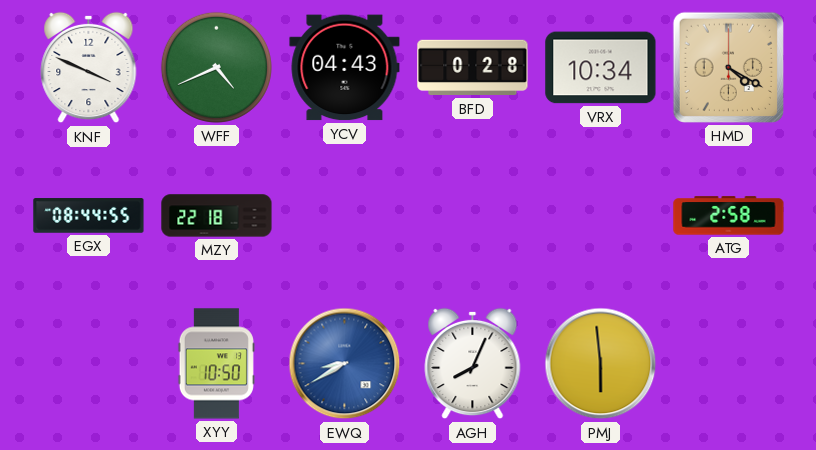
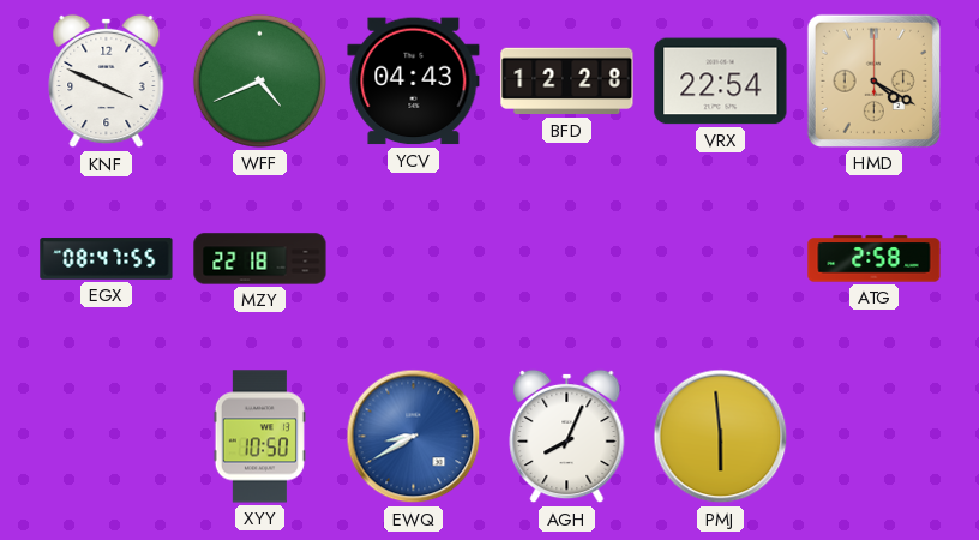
BFD: 0:28 -> 12:28
VRX: 10:34 -> 22:54
EGX: 08:44 -> 08:47
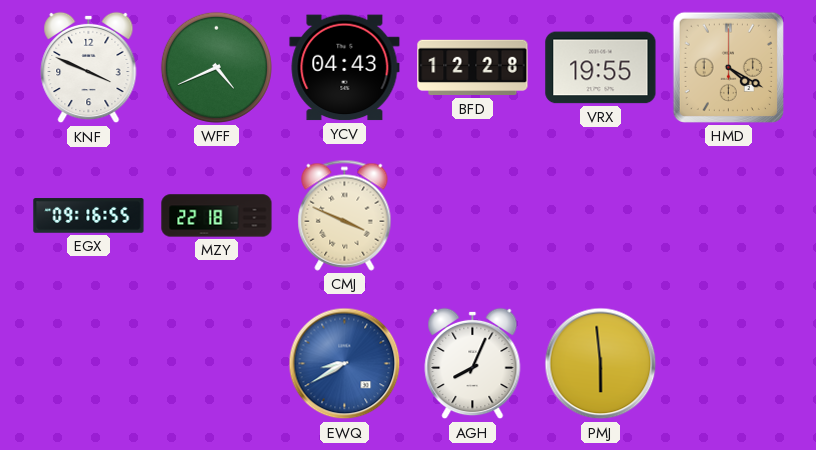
VRX: 22:54 -> 19:55
EGX: 08:47 -> 09:16
CMJ: none -> 3:49
ATG: 2:58 -> none
XYY: 10:50 -> none
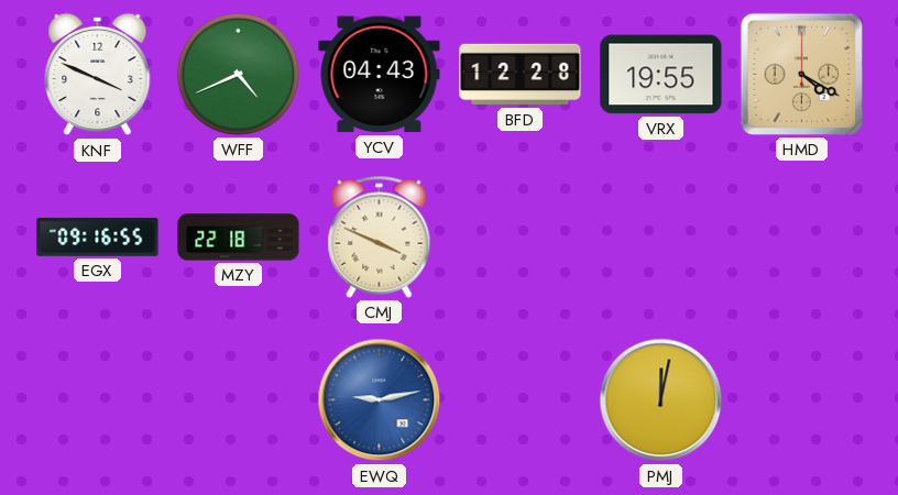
EWQ: 8:40 -> 9:13
AGH: 8:04 -> none
PMJ: 5:59 -> 12:02
